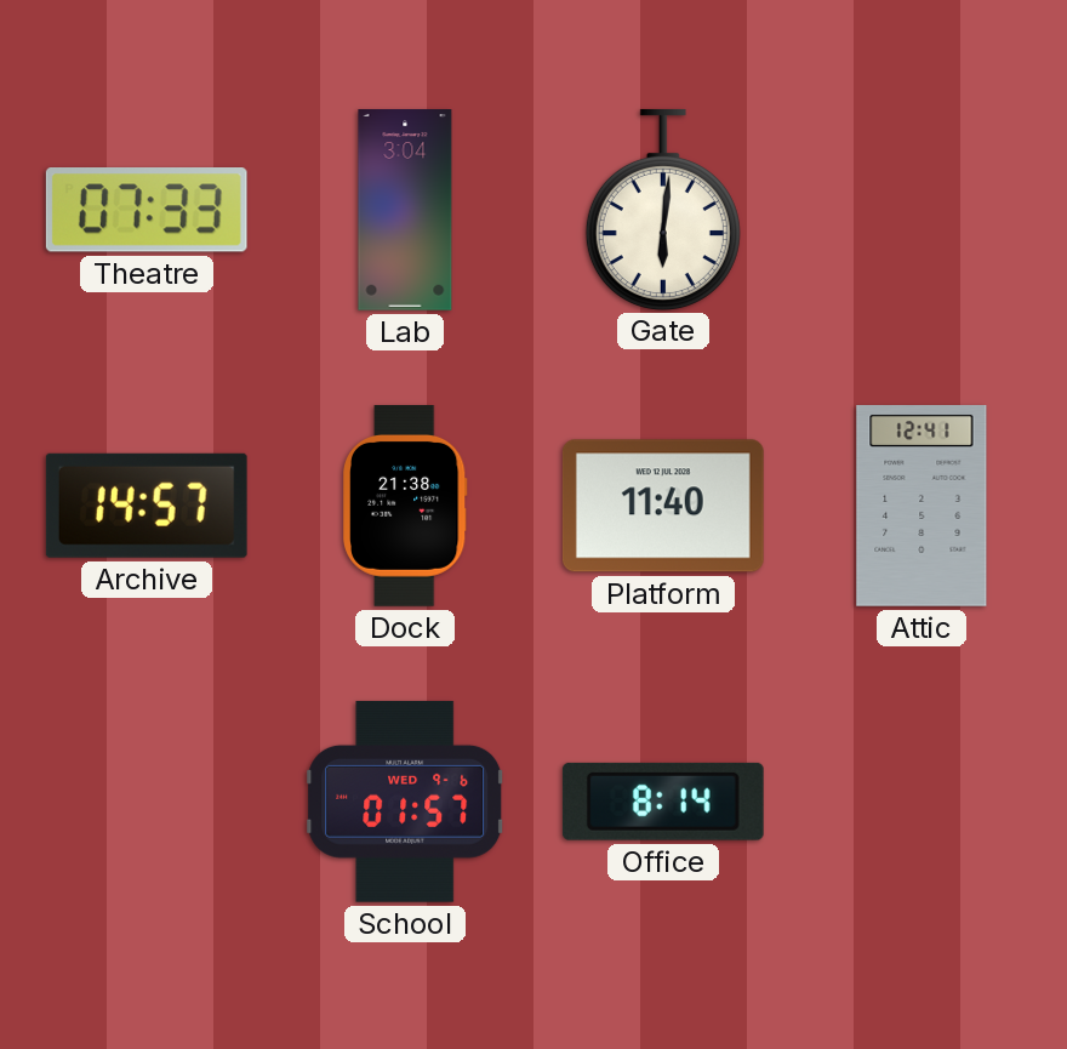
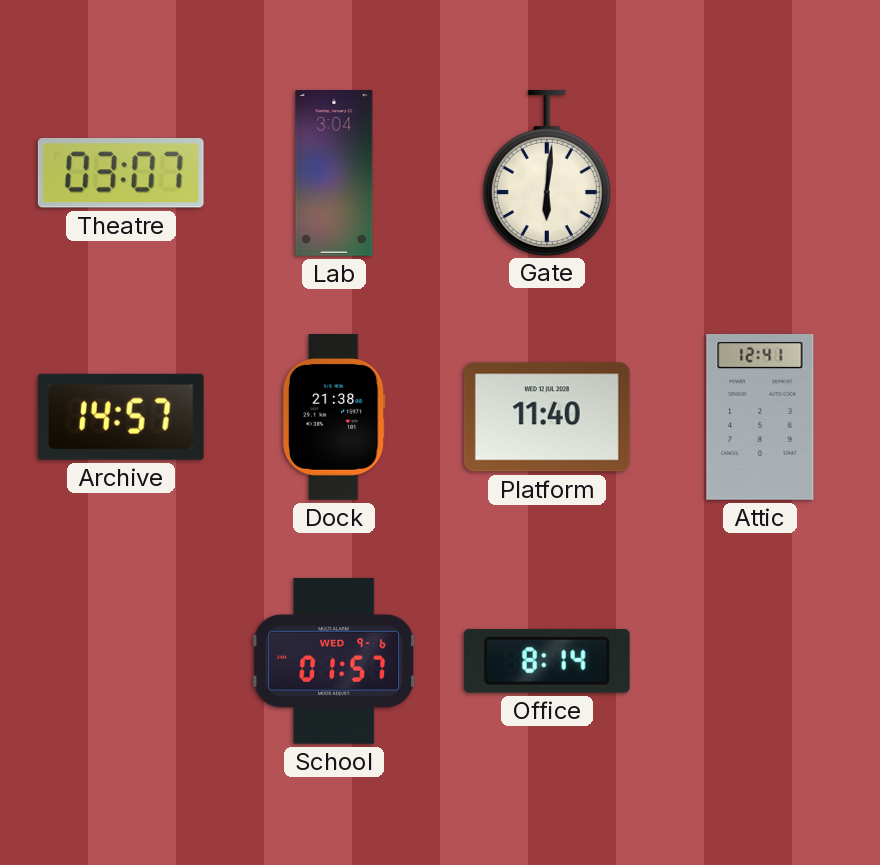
Theatre: 07:33 -> 03:07
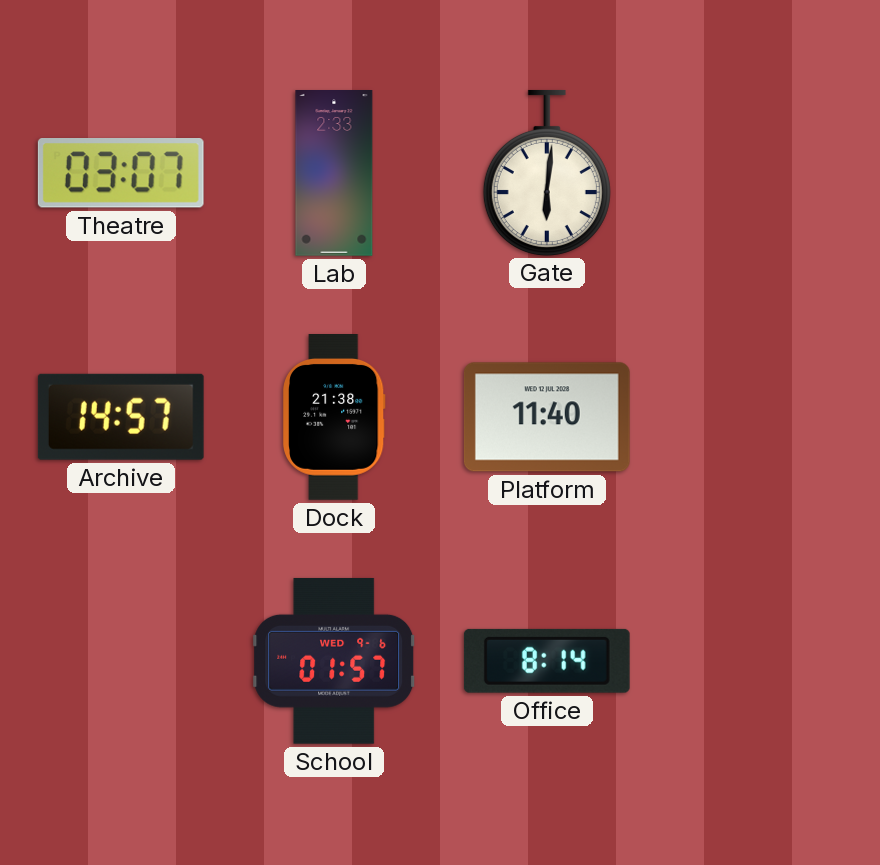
Lab: 3:04 -> 2:33
Attic: 12:41 -> none
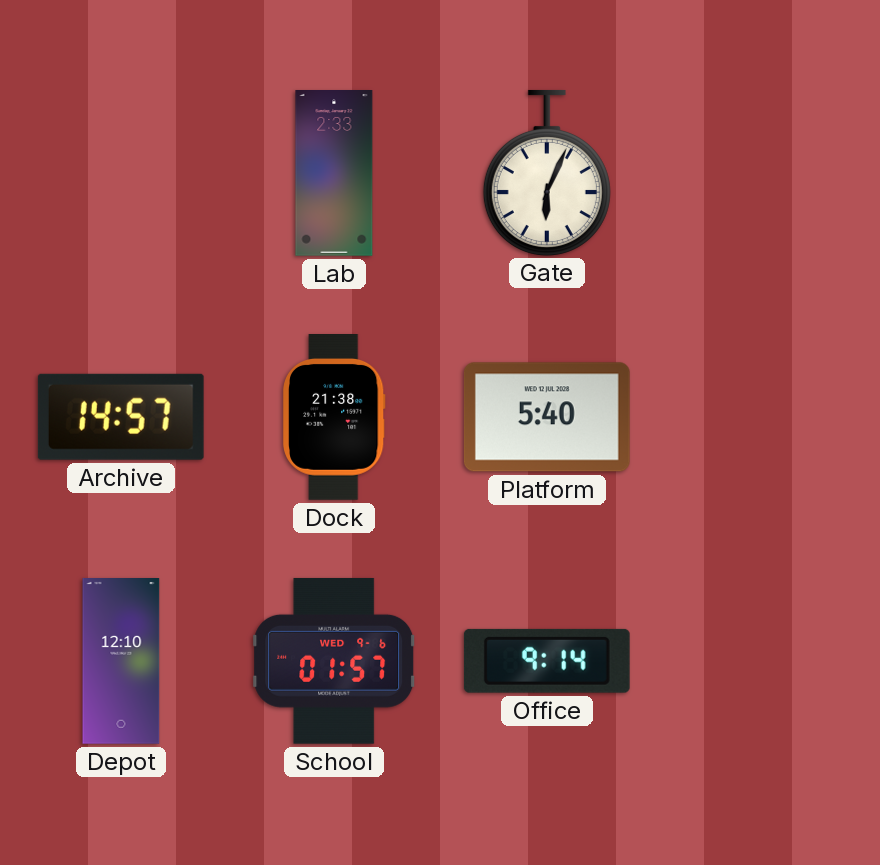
Theatre: 03:07 -> none
Gate: 6:01 -> 6:04
Platform: 11:40 -> 5:40
Depot: none -> 12:10
Office: 8:14 -> 9:14
